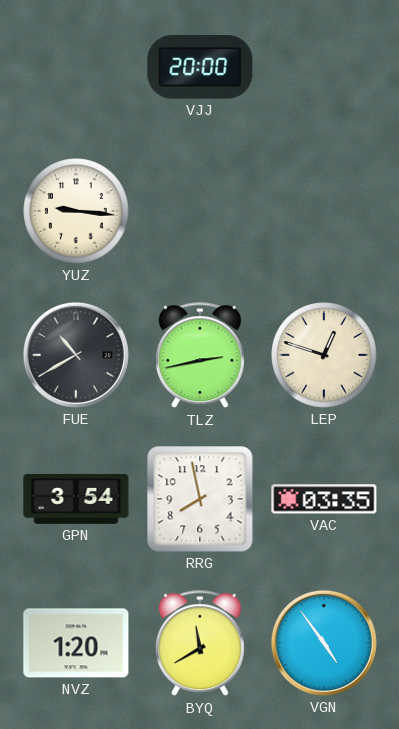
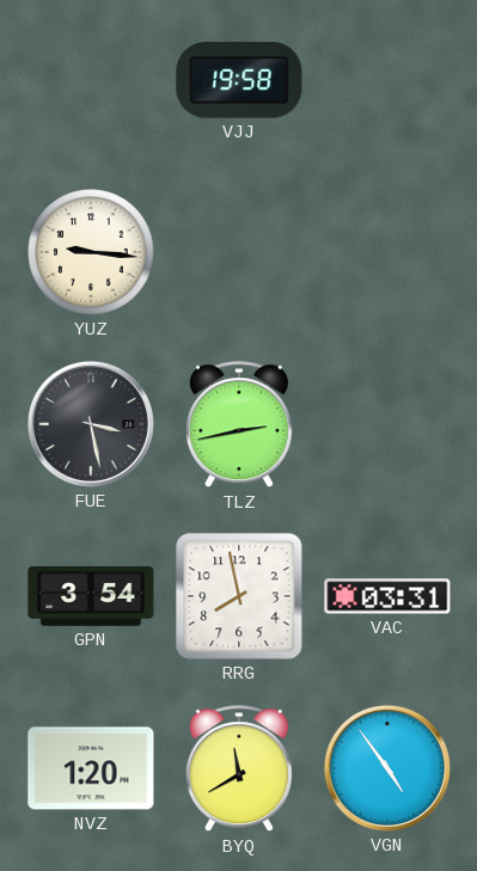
VJJ: 20:00 -> 19:58
FUE: 10:40 -> 3:28
LEP: 12:48 -> none
VAC: 03:35 -> 03:31
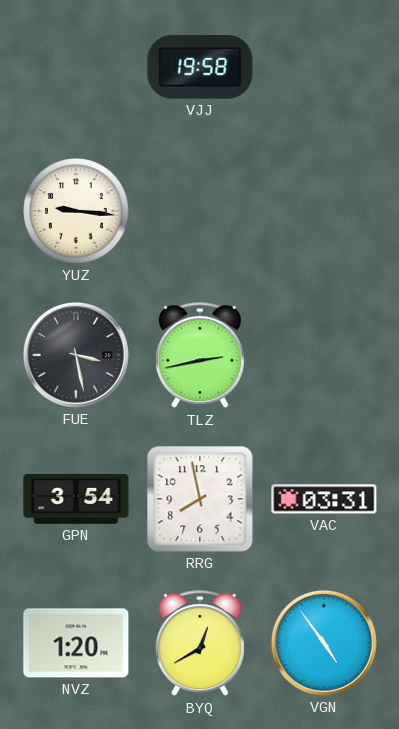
BYQ: 11:40 -> 12:40
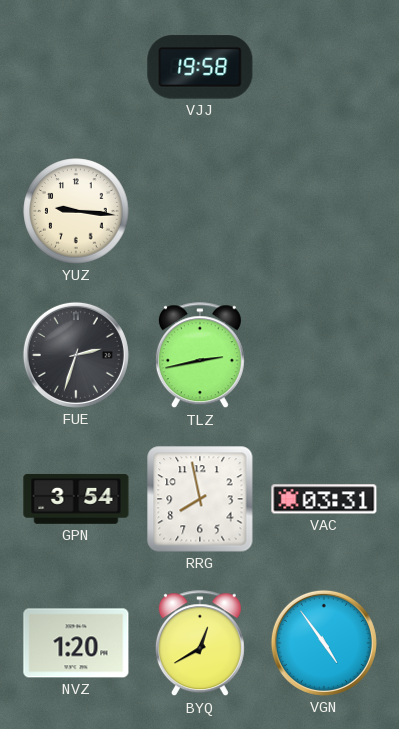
FUE: 3:28 -> 2:33
